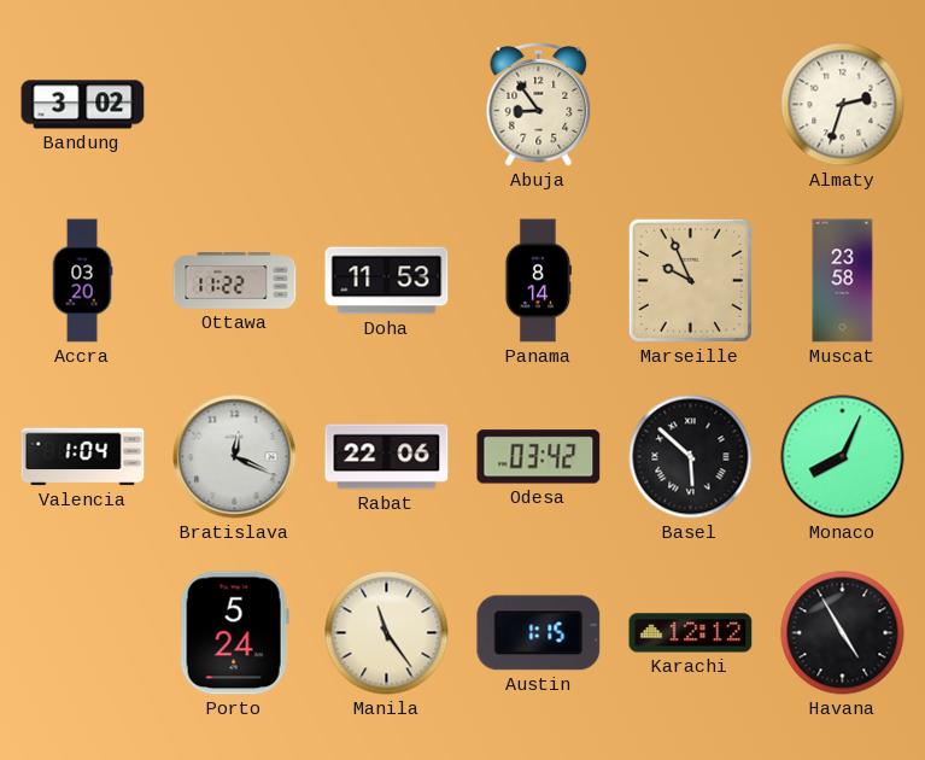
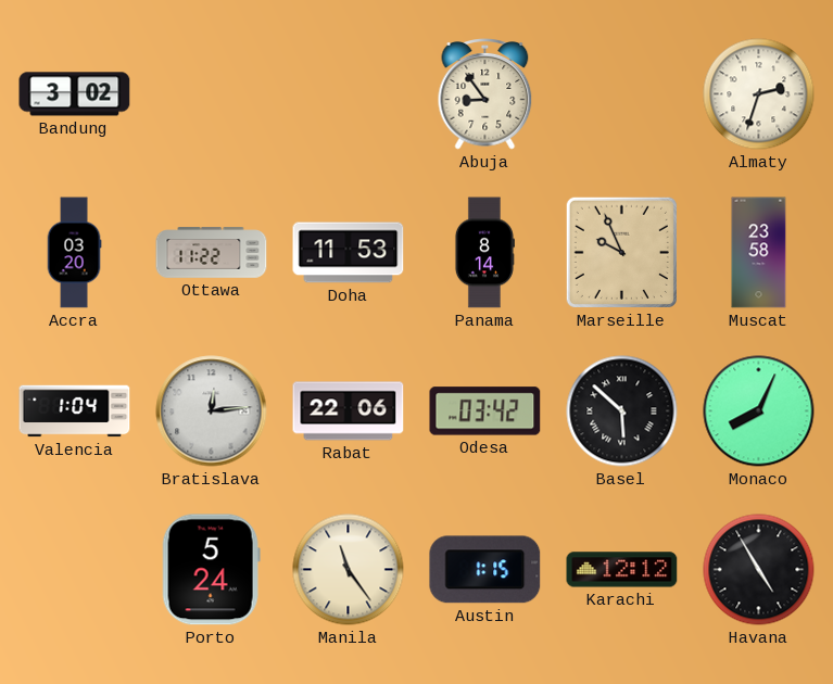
Bratislava: 12:19 -> 12:14
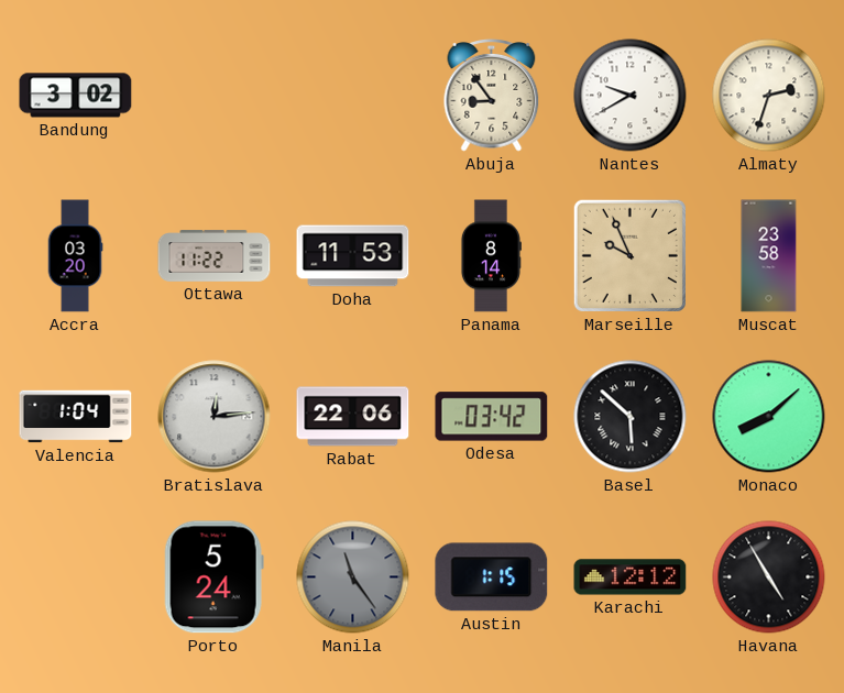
Nantes: none -> 9:40
Monaco: 8:04 -> 8:08
Manila dial: cream -> grey
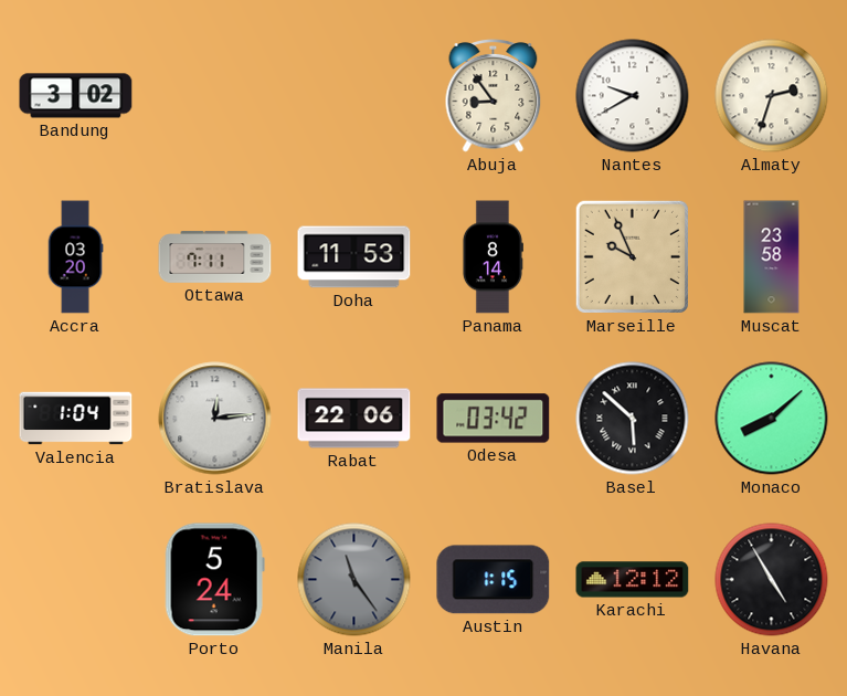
Ottawa: 11:22 -> 7:11
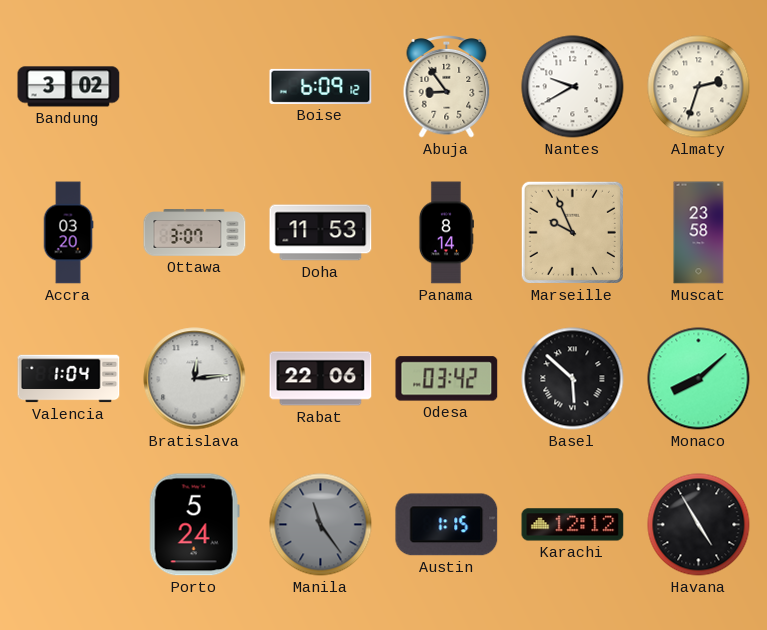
Boise: none -> 6:09
Ottawa: 7:11 -> 3:07
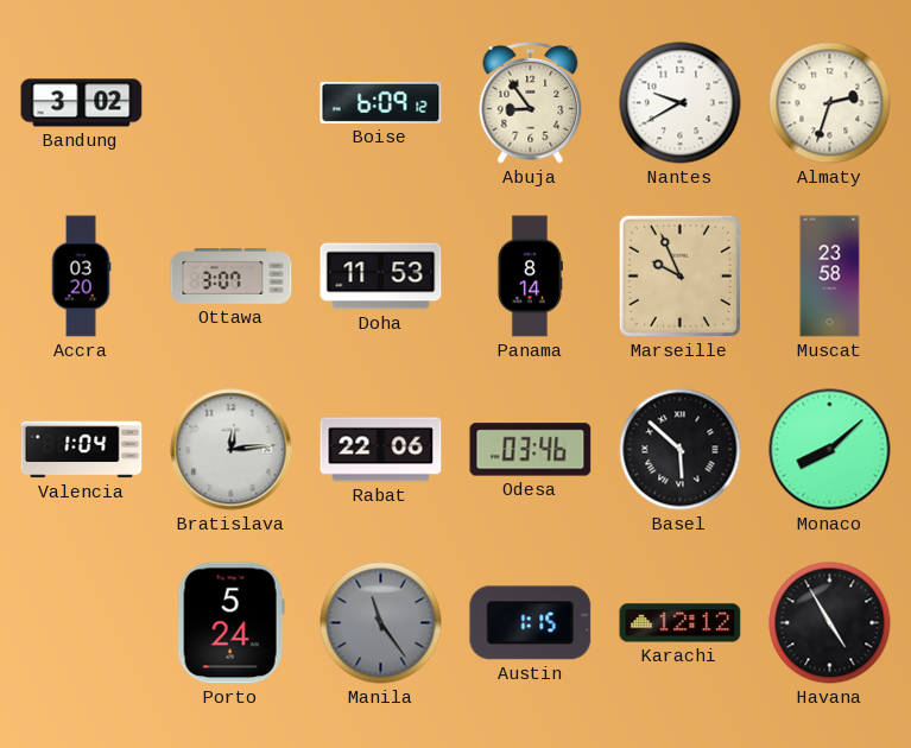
Odesa: 03:42 -> 03:46
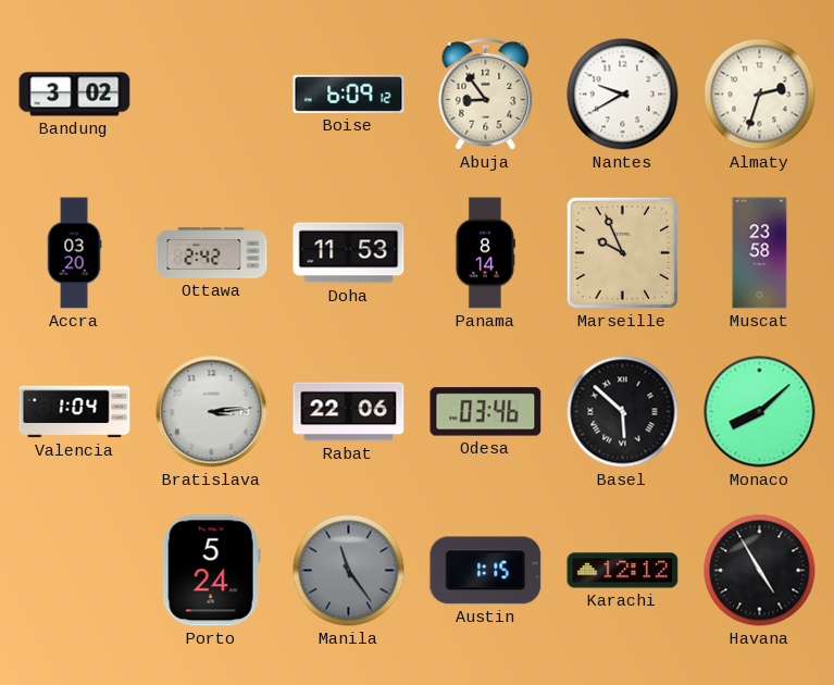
Ottawa: 3:07 -> 2:42
Bratislava: 12:14 -> 3:14
